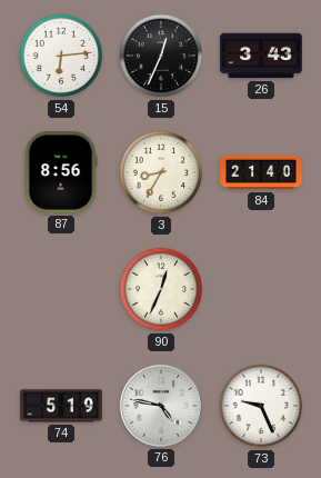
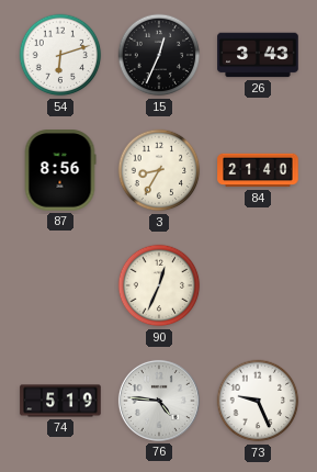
54: 6:14 -> 6:12
76: 4:47 -> 4:46
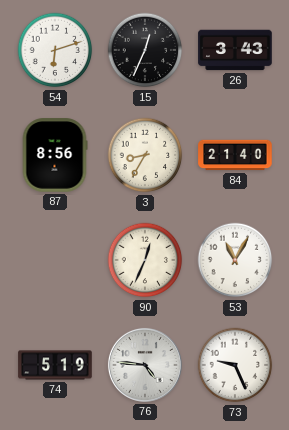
53: none -> 11:05
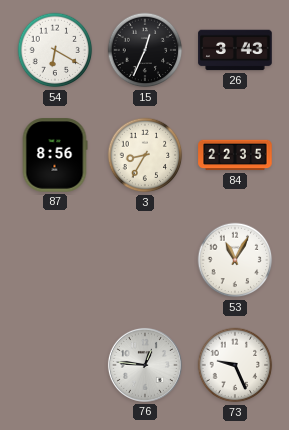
54: 6:12 -> 6:20
84: 21:40 -> 22:35
90: 12:34 -> none
74: 5:19 -> none
76: 4:46 -> 12:46
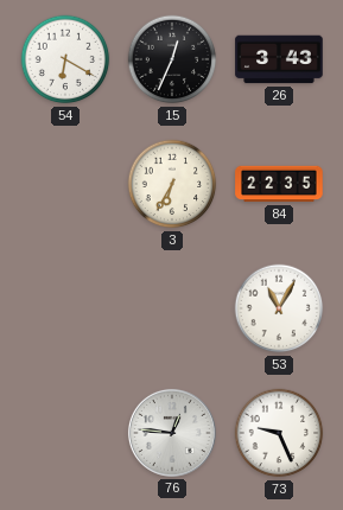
87: 8:56 -> none
3: 8:35 -> 6:35
